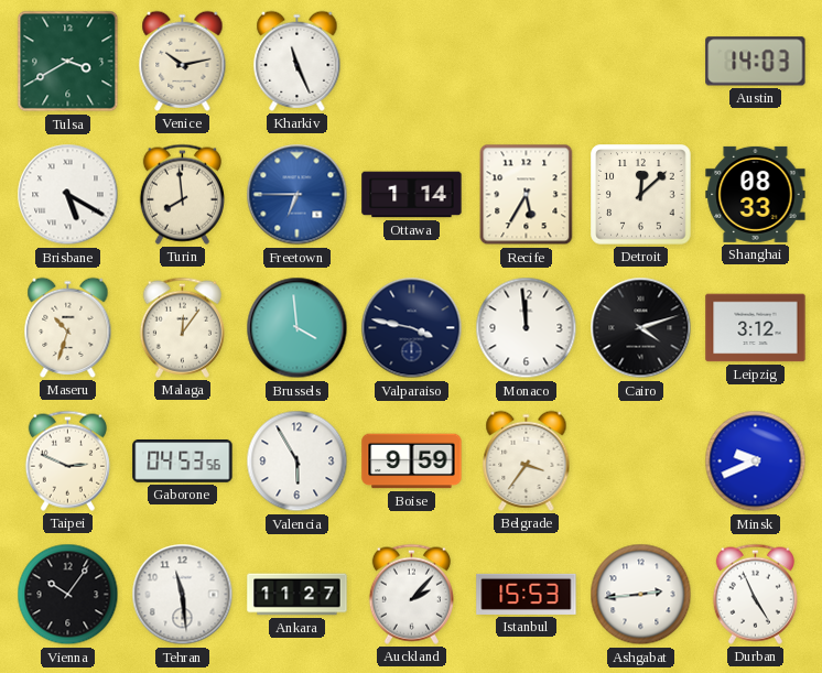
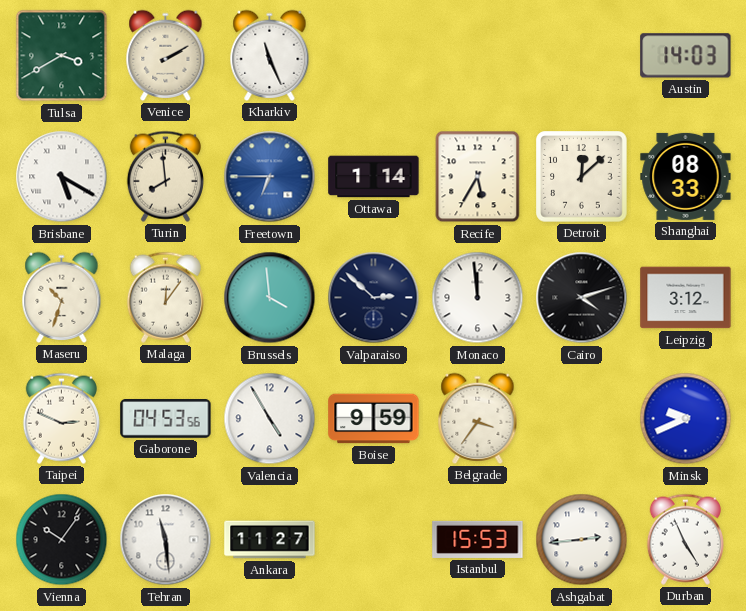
Venice: 10:13 -> 2:10
Valparaiso: 3:47 -> 2:52
Valencia: 5:55 -> 4:55
Auckland: 2:07 -> none
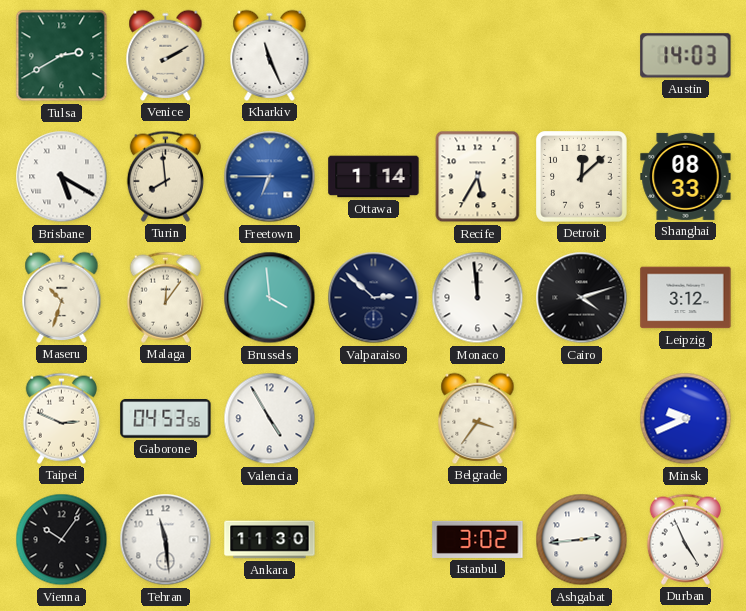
Tulsa: 3:40 -> 2:40
Boise: 9:59 -> none
Ankara: 11:27 -> 11:30
Istanbul: 15:53 -> 3:02
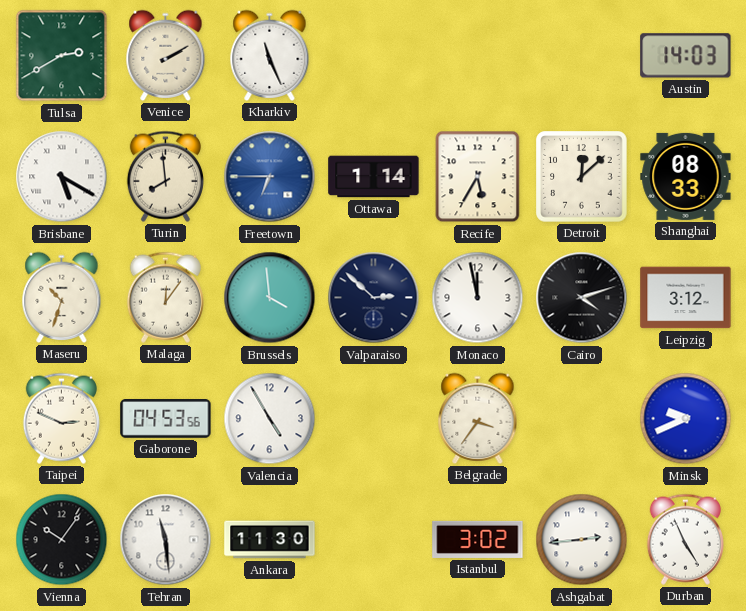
Monaco: 11:59 -> 11:58
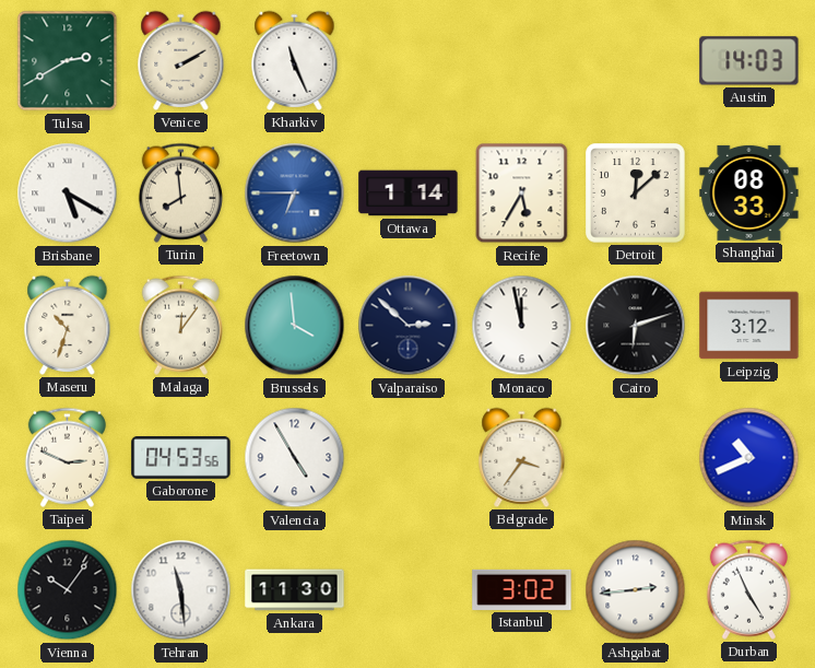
Cairo: 4:12 -> 6:12
Minsk: 9:41 -> 10:41
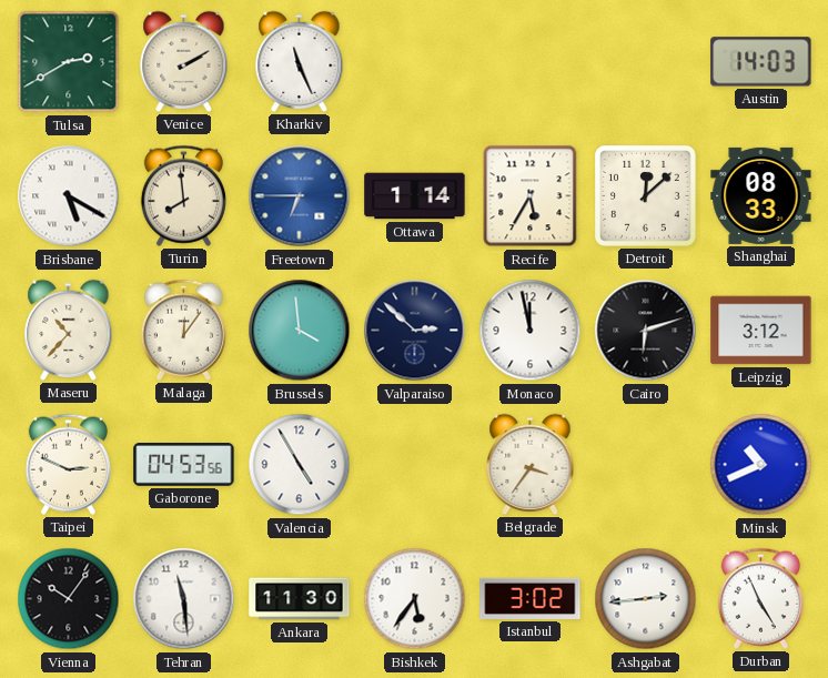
Maseru: 10:33 -> 10:37
Bishkek: none -> 5:36
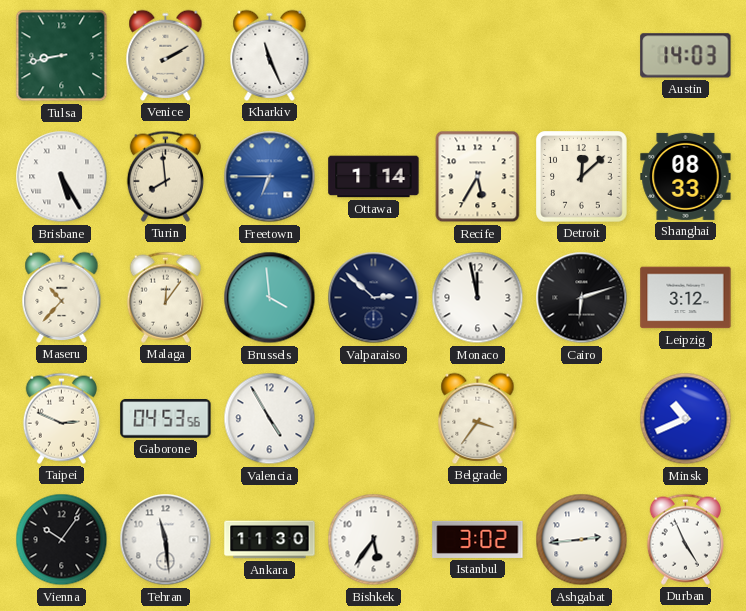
Tulsa: 2:40 -> 8:43
Brisbane: 5:20 -> 5:25
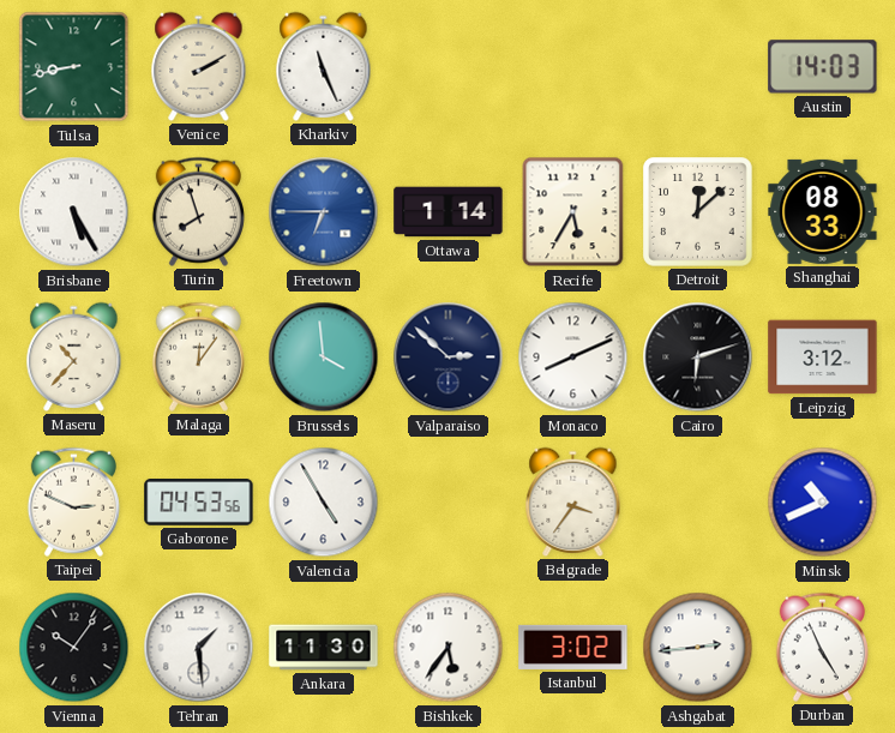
Turin: 7:59 -> 7:57
Monaco: 11:58 -> 8:11
Tehran: 11:29 -> 1:29
